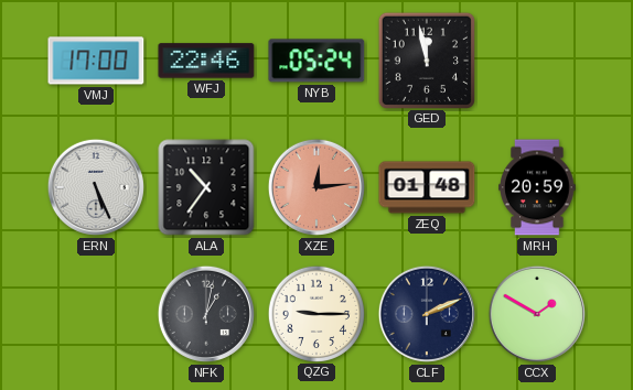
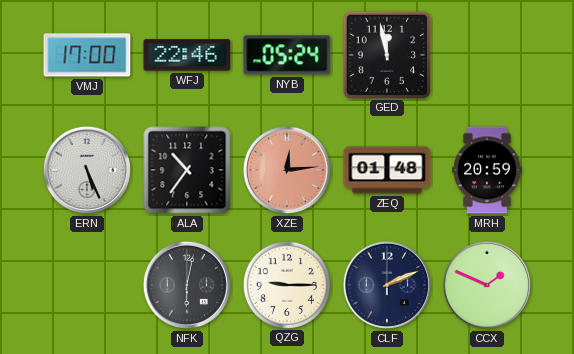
NFK: 1:02 -> 6:02
CCX: 1:50 -> 1:49
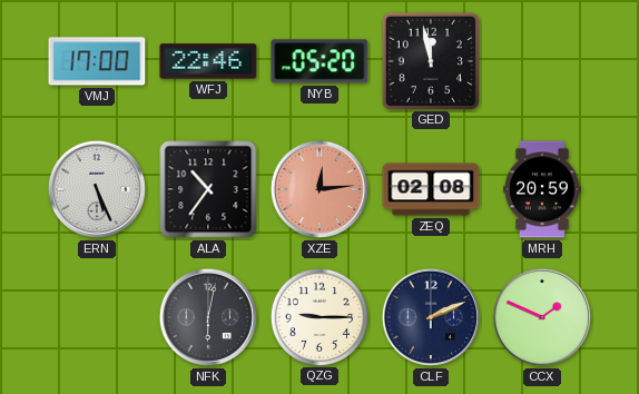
NYB: 05:24 -> 05:20
ZEQ: 01:48 -> 02:08
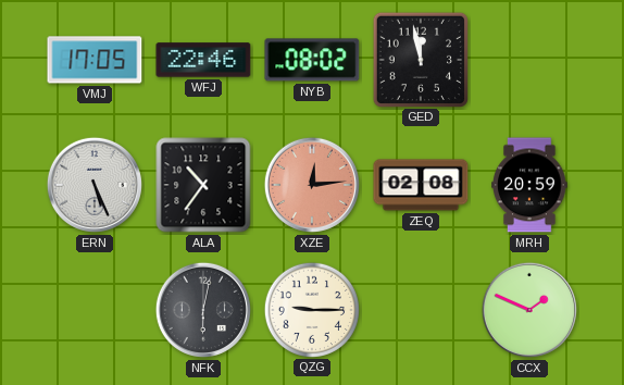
VMJ: 17:00 -> 17:05
NYB: 05:20 -> 08:02
CLF: 2:11 -> none
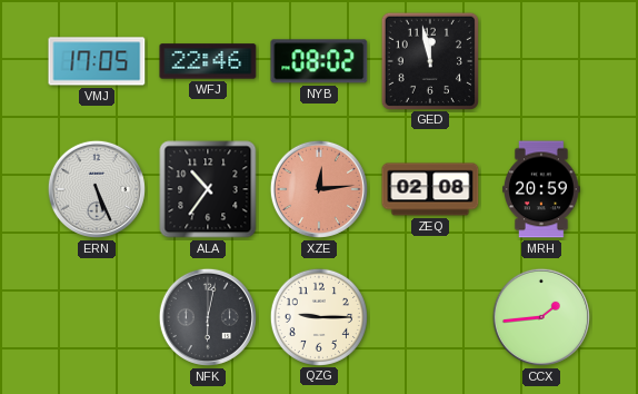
CCX: 1:49 -> 1:44
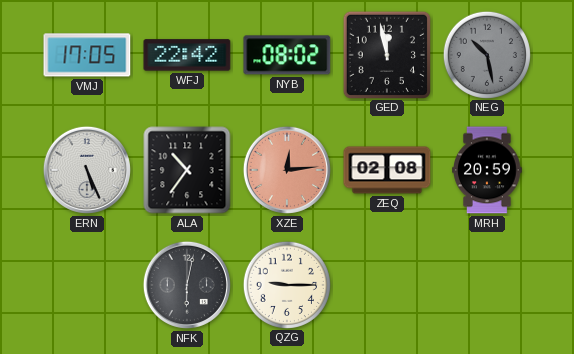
WFJ: 22:46 -> 22:42
NEG: none -> 10:28
CCX: 1:44 -> none
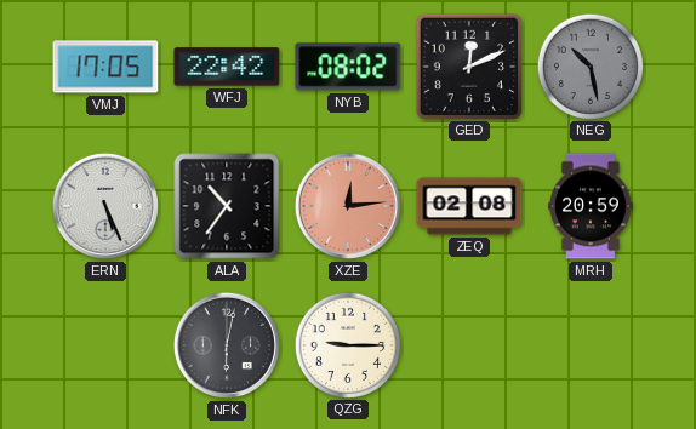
GED: 11:58 -> 12:11
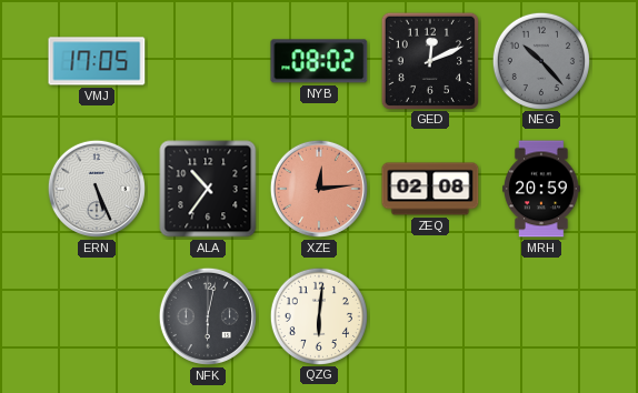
WFJ: 22:42 -> none
NEG: 10:28 -> 10:23
QZG: 9:15 -> 6:01
